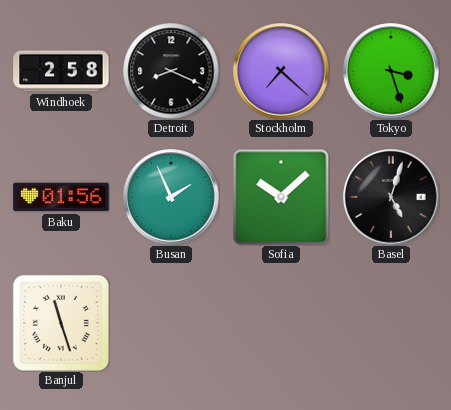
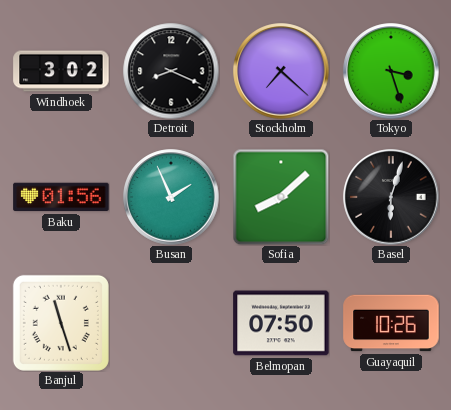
Windhoek: 2:58 -> 3:02
Sofia: 10:08 -> 8:08
Basel: 5:03 -> 6:03
Belmopan: none -> 07:50
Guayaquil: none -> 10:26
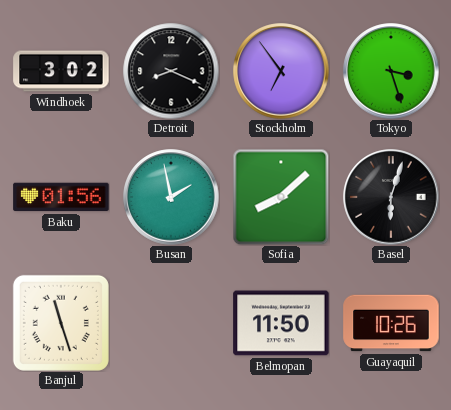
Stockholm: 7:22 -> 6:54
Busan: 1:56 -> 1:58
Belmopan: 07:50 -> 11:50
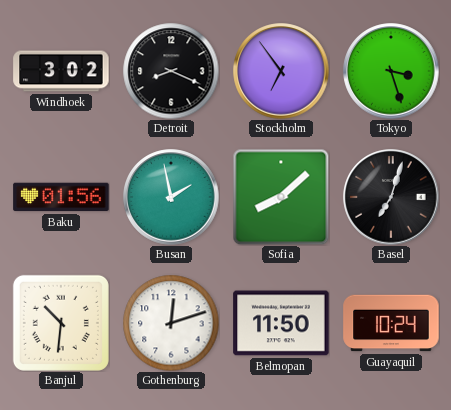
Basel: 6:03 -> 7:03
Banjul: 11:27 -> 10:31
Gothenburg: none -> 12:12
Guayaquil: 10:26 -> 10:24
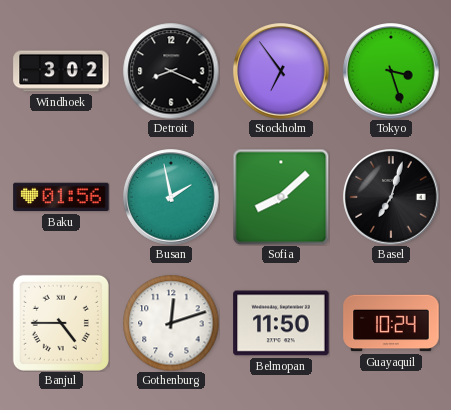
Banjul: 10:31 -> 4:45
